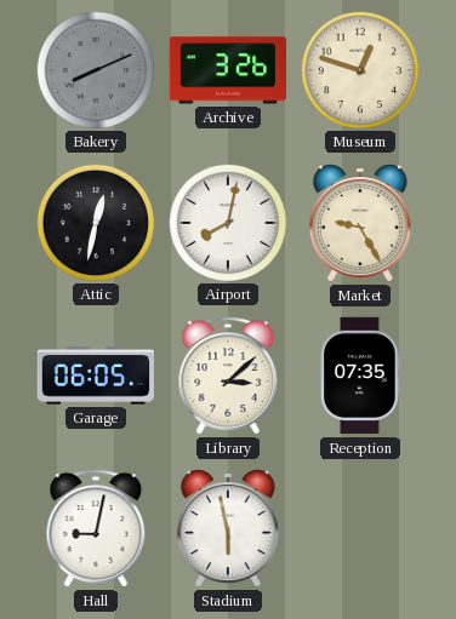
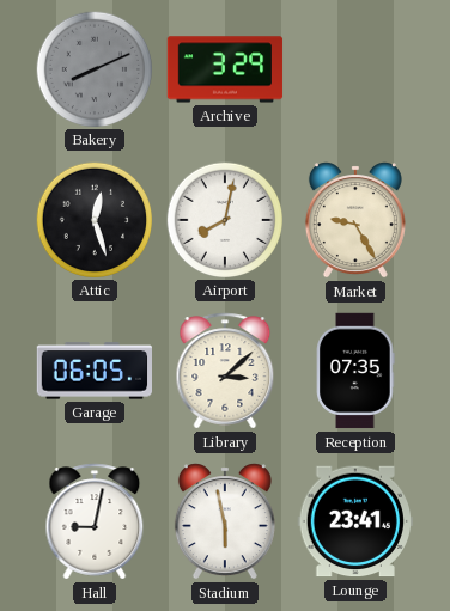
Archive: 3:26 -> 3:29
Museum: 12:48 -> none
Attic: 12:32 -> 12:27
Lounge: none -> 23:41
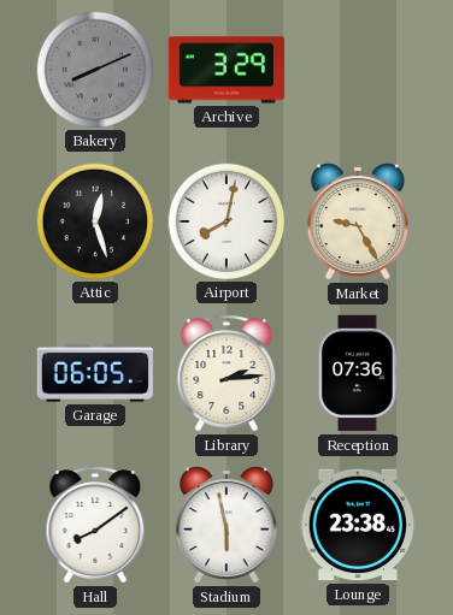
Library: 3:08 -> 2:14
Reception: 07:35 -> 07:36
Hall: 9:02 -> 8:09
Lounge: 23:41 -> 23:38
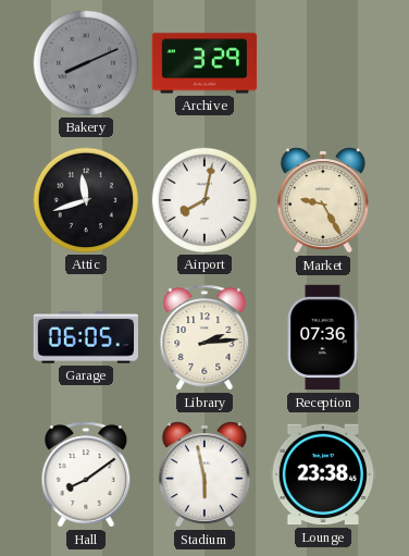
Attic: 12:27 -> 11:42
